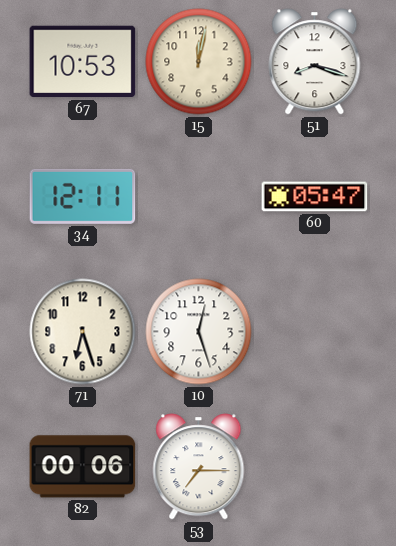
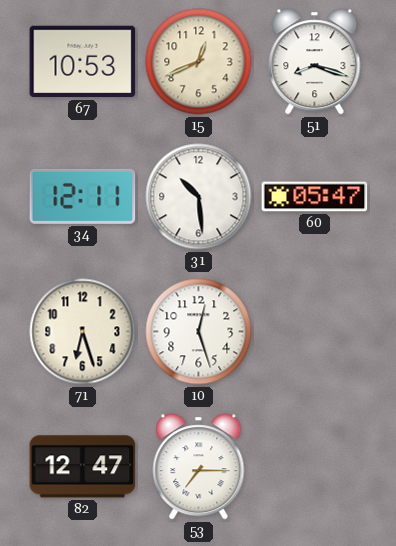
15: 12:02 -> 12:41
31: none -> 10:29
82: 00:06 -> 12:47
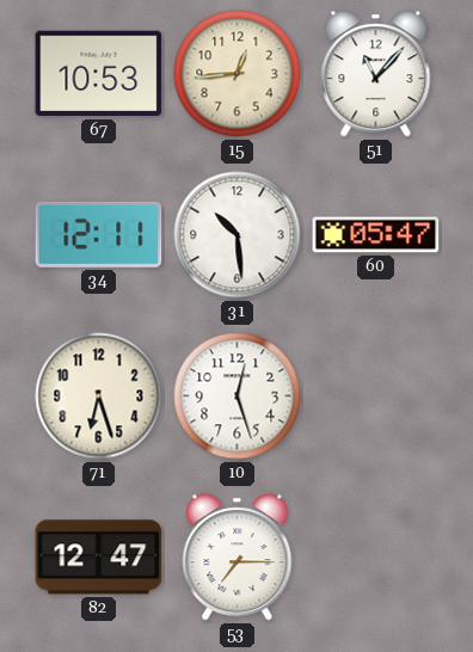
15: 12:41 -> 12:44
51: 8:18 -> 11:07
